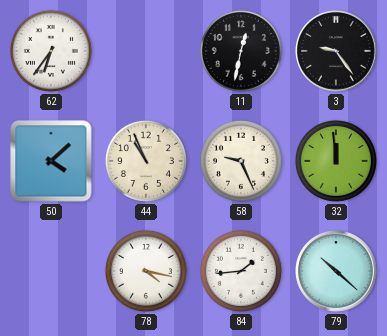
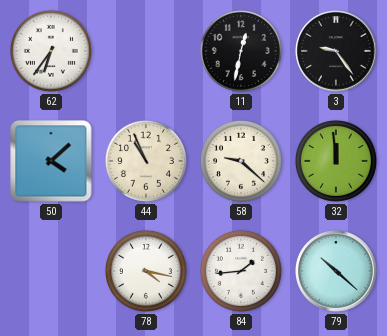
58: 9:26 -> 9:22
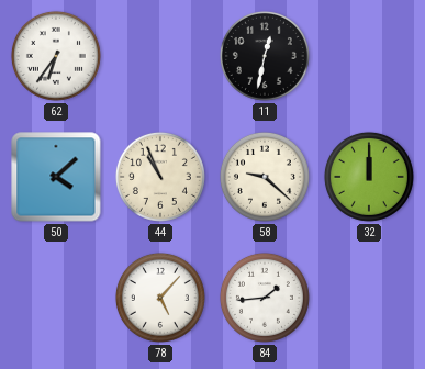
3: 9:24 -> none
32: 11:59 -> 12:00
78: 4:17 -> 5:07
79: 10:22 -> none
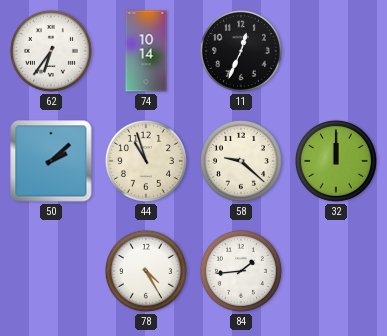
74: none -> 10:14
11: 12:32 -> 12:34
50: 4:08 -> 2:08
44: 10:56 -> 10:57
78: 5:07 -> 4:25
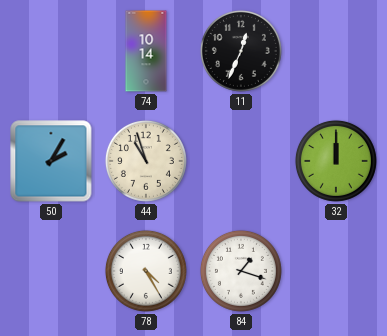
62: 6:36 -> none
50: 2:08 -> 2:05
58: 9:22 -> none
84: 1:44 -> 1:18
